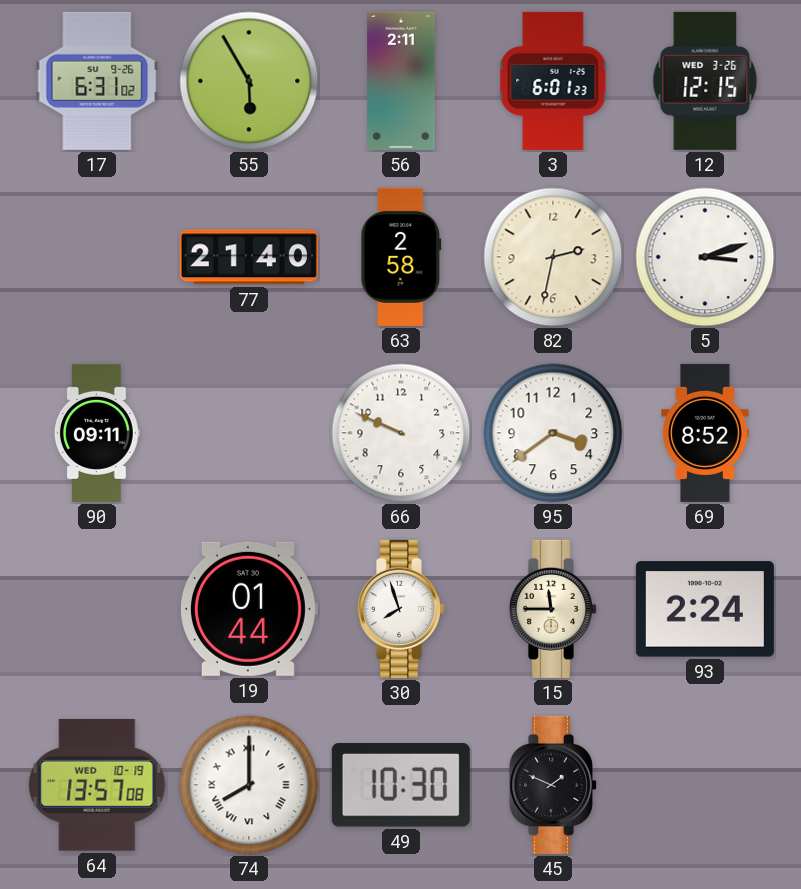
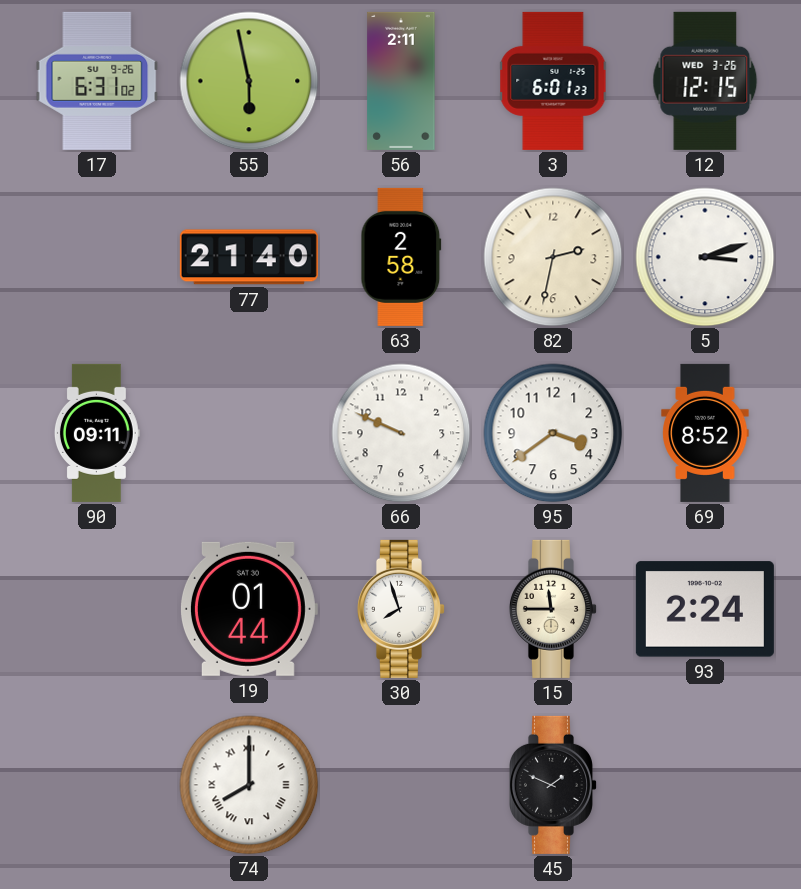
55: 5:55 -> 5:58
64: 13:57 -> none
49: 10:30 -> none
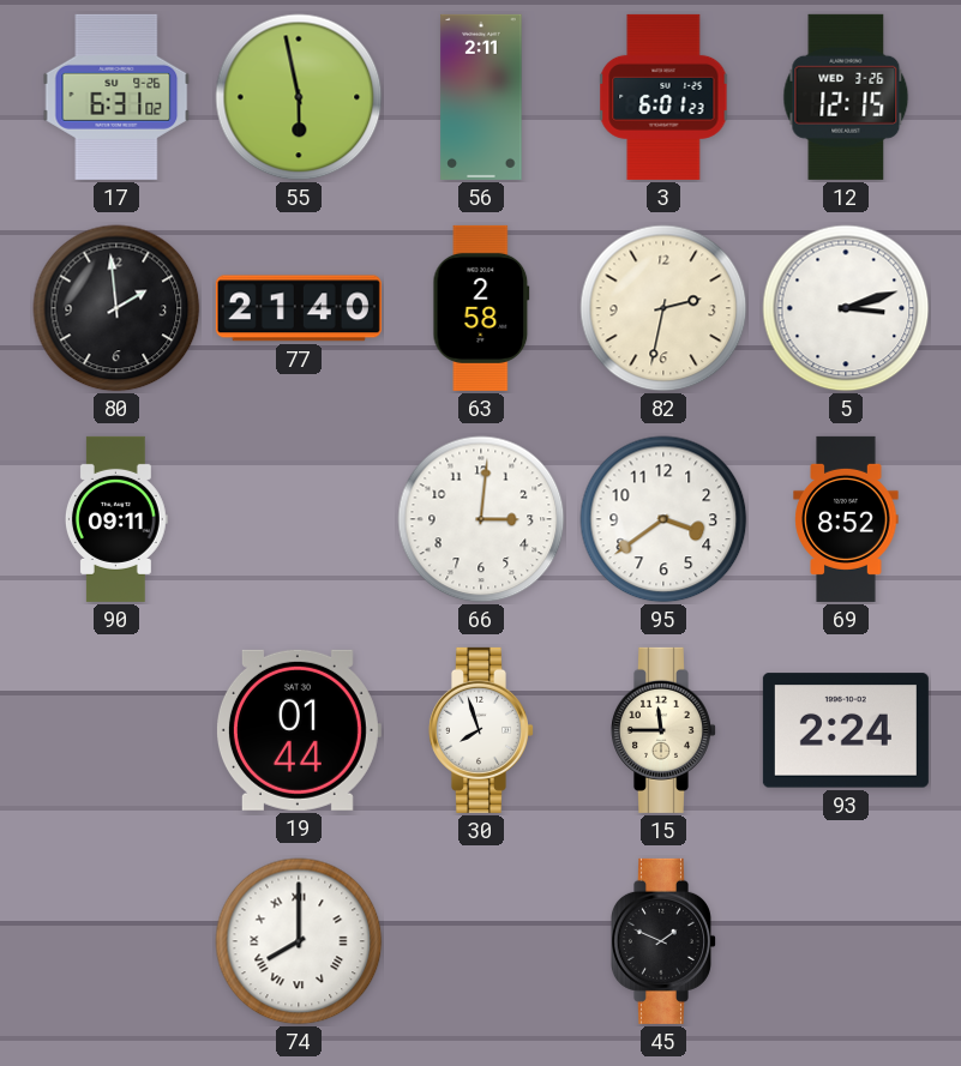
80: none -> 1:59
66: 9:49 -> 3:01
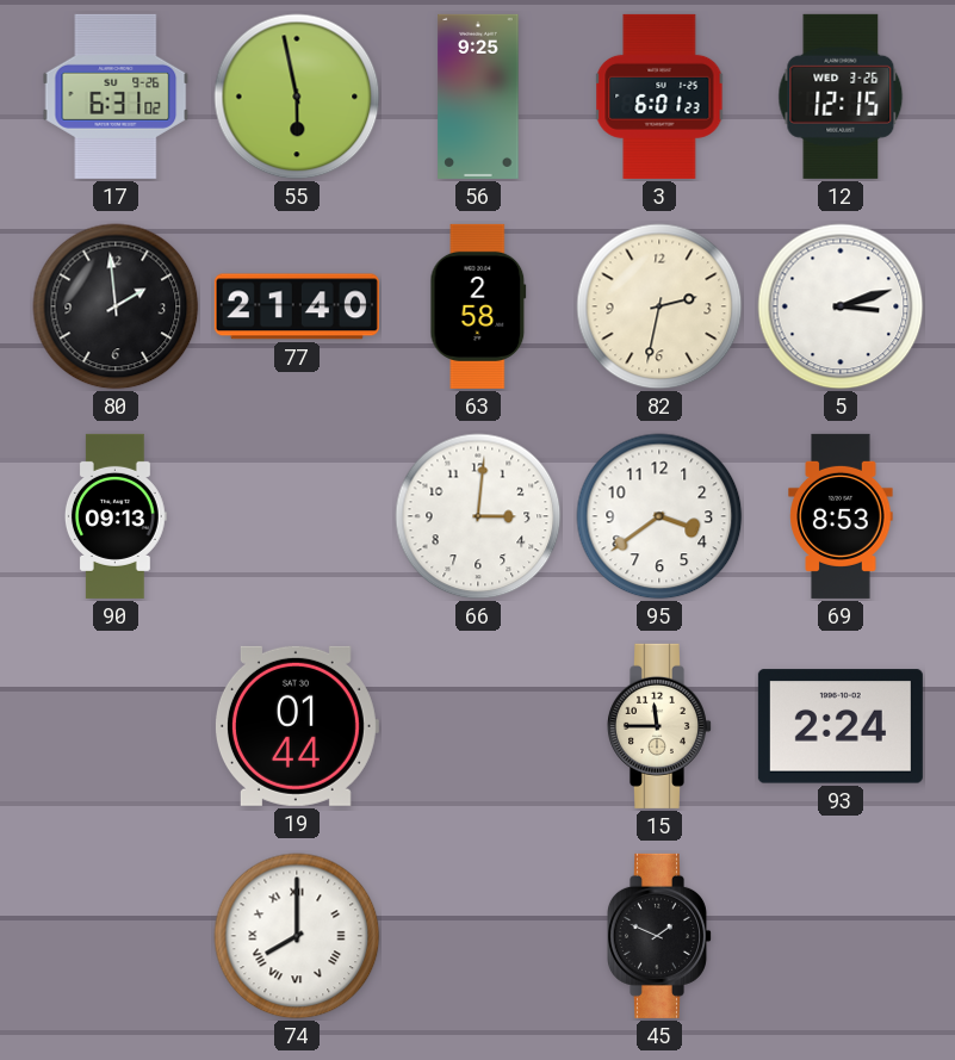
56: 2:11 -> 9:25
90: 09:11 -> 09:13
69: 8:52 -> 8:53
30: 7:57 -> none
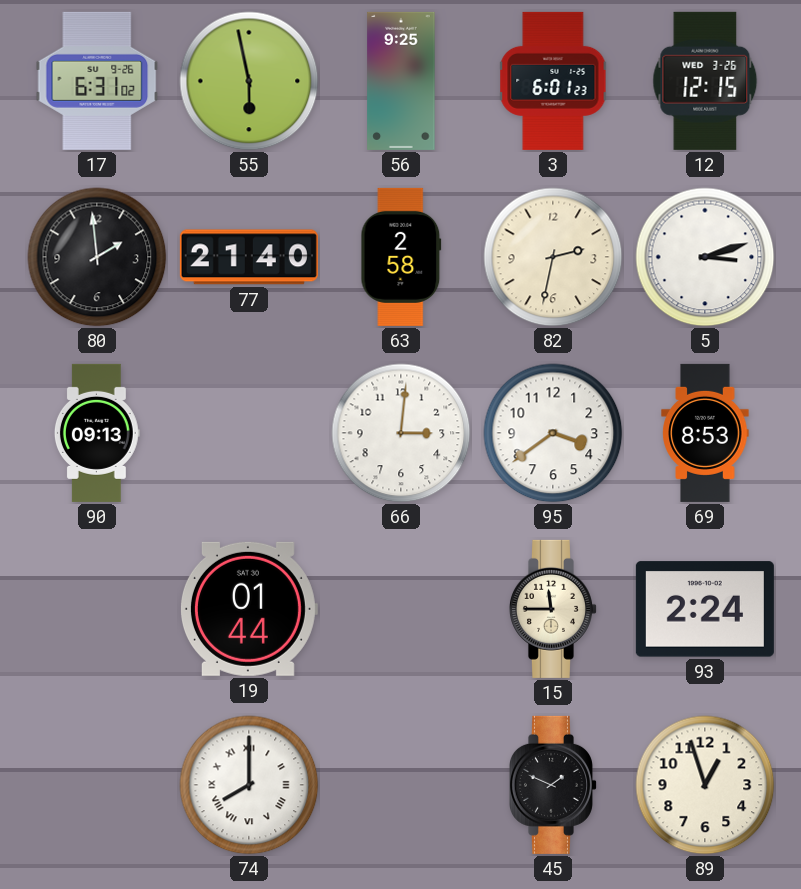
89: none -> 12:57
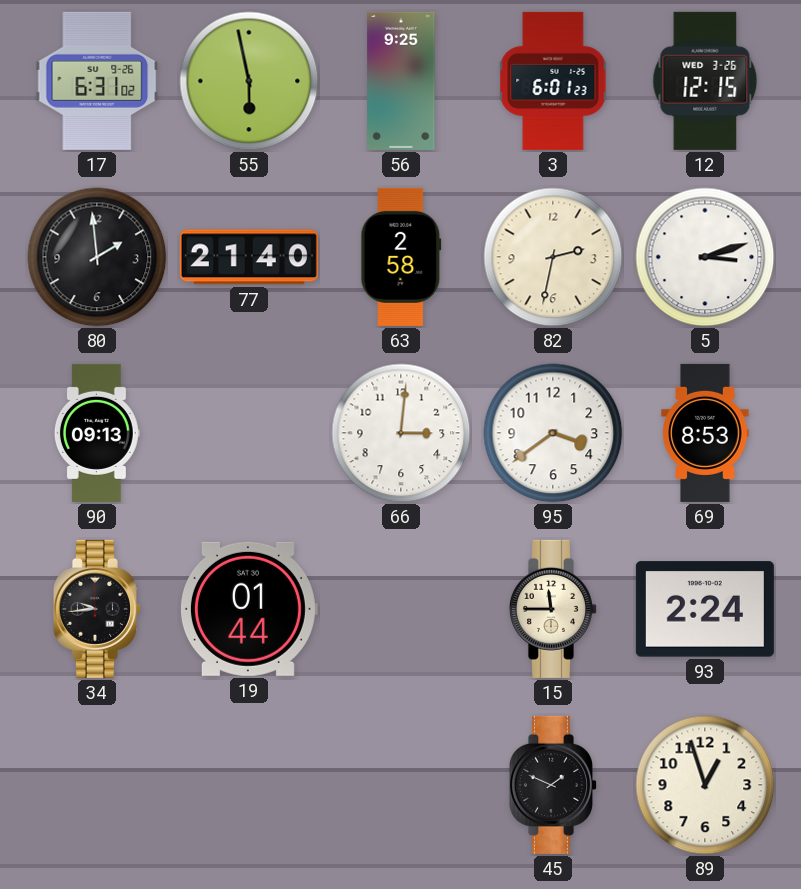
34: none -> 9:44
74: 8:00 -> none
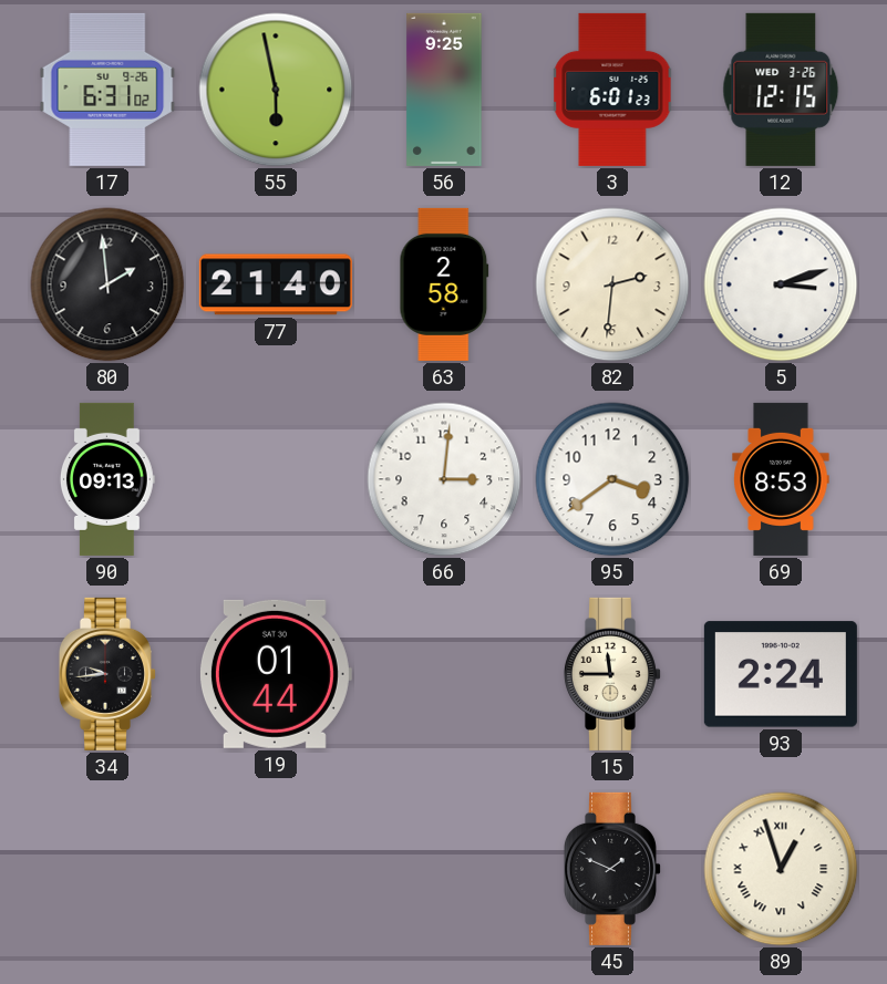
82: 2:32 -> 2:31
89 numerals: Arabic -> Roman
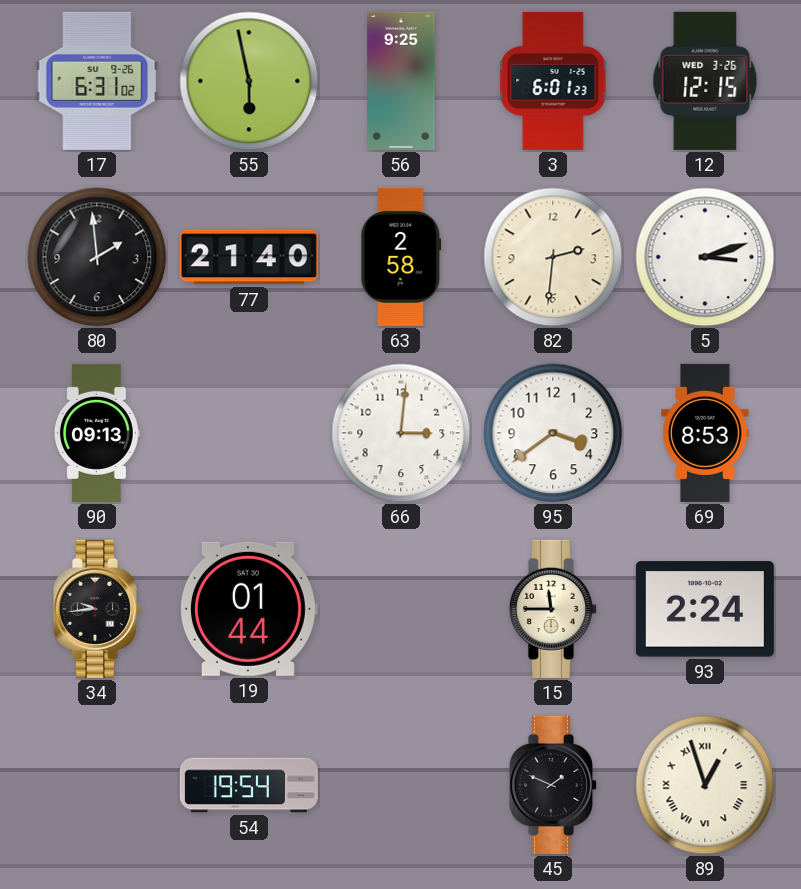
54: none -> 19:54
